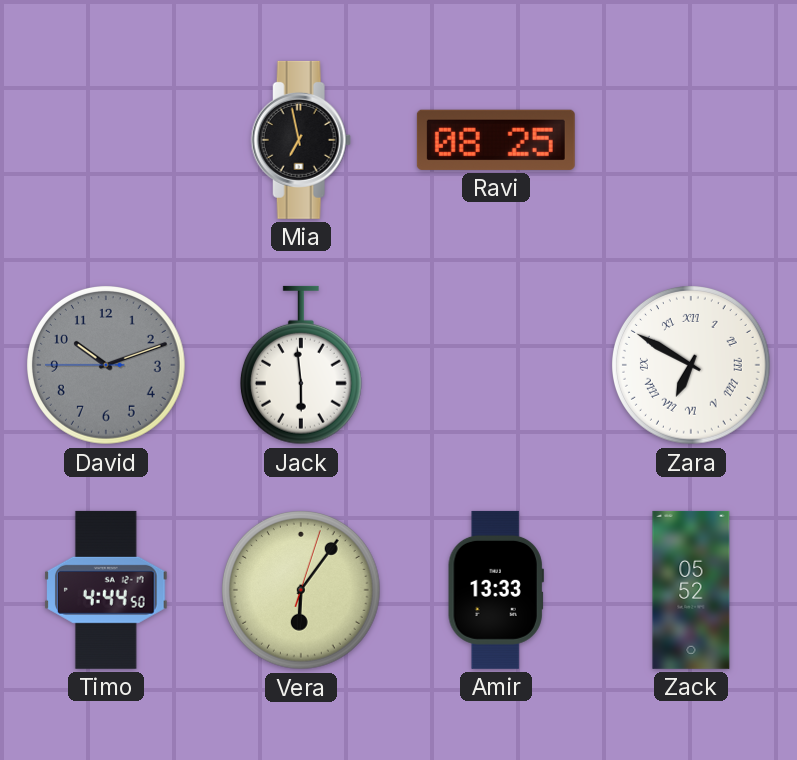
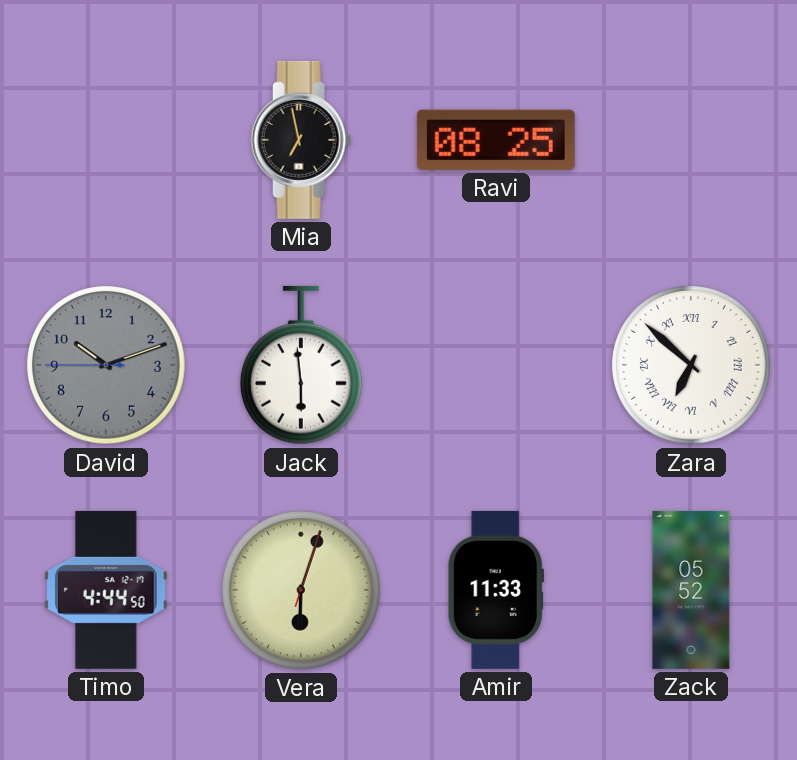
Zara: 6:50 -> 6:52
Vera: 6:06 -> 6:03
Amir: 13:33 -> 11:33
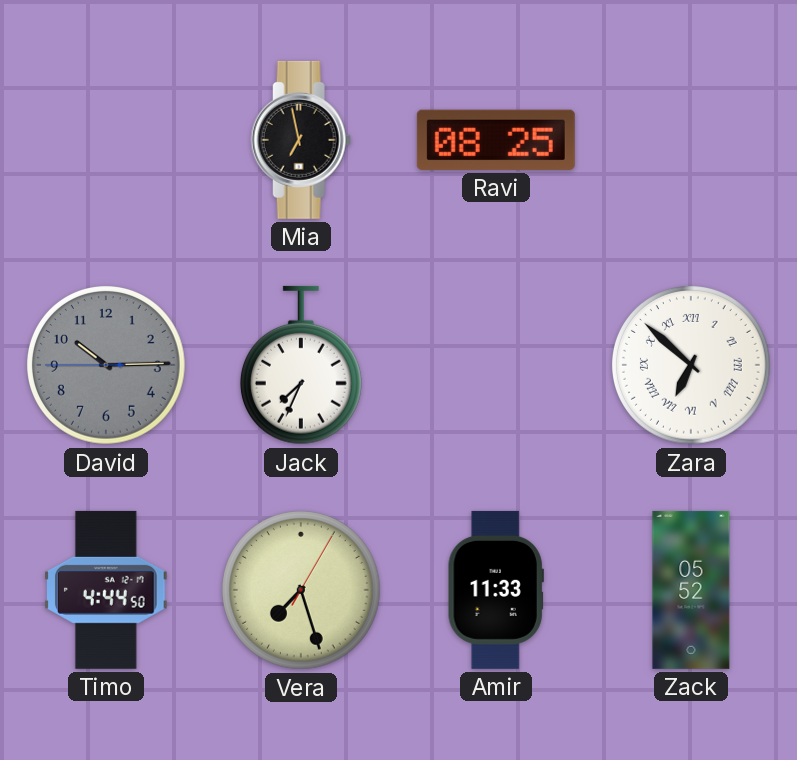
David: 10:11 -> 10:14
Jack: 5:59 -> 7:34
Vera: 6:03 -> 7:27
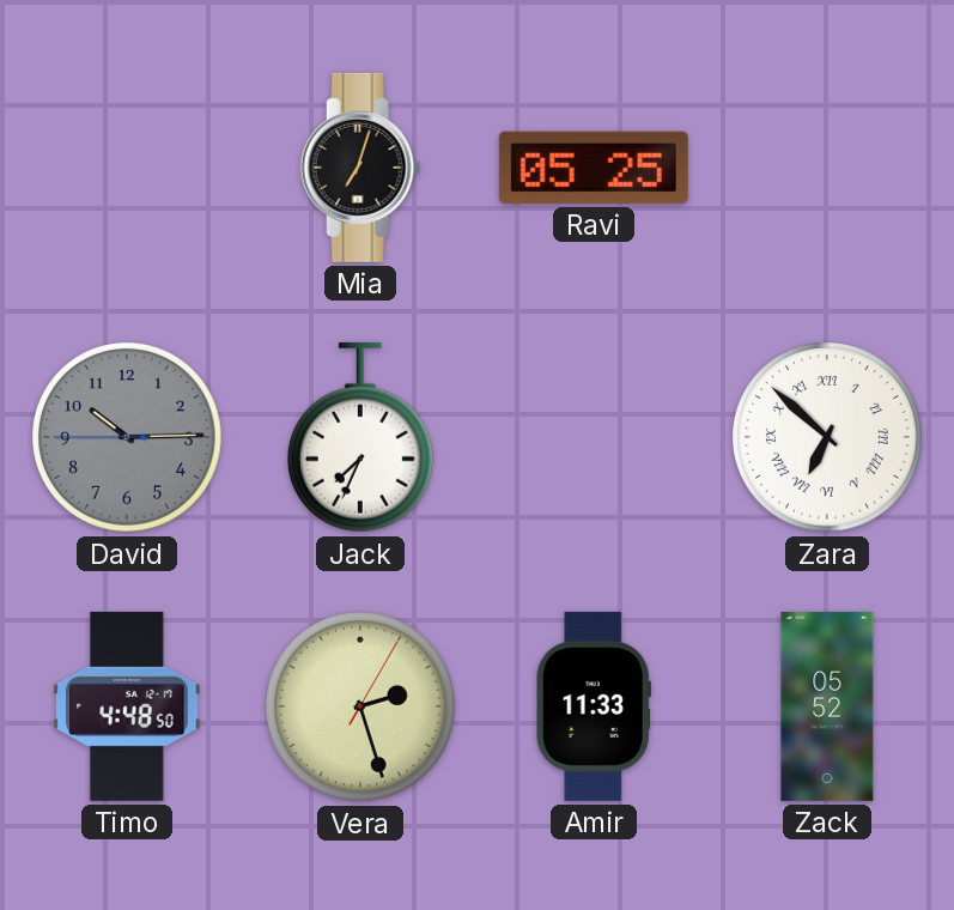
Mia: 6:58 -> 7:03
Ravi: 08:25 -> 05:25
Timo: 4:44 -> 4:48
Vera: 7:27 -> 2:27
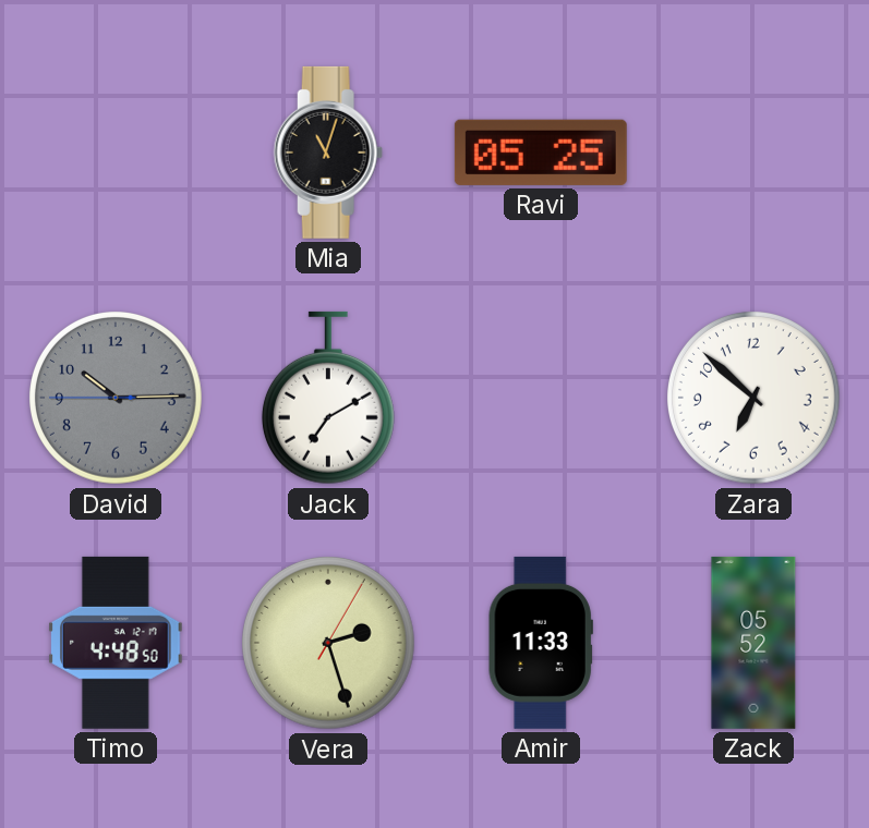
Mia: 7:03 -> 11:03
Jack: 7:34 -> 7:10
Zara numerals: Roman -> Arabic
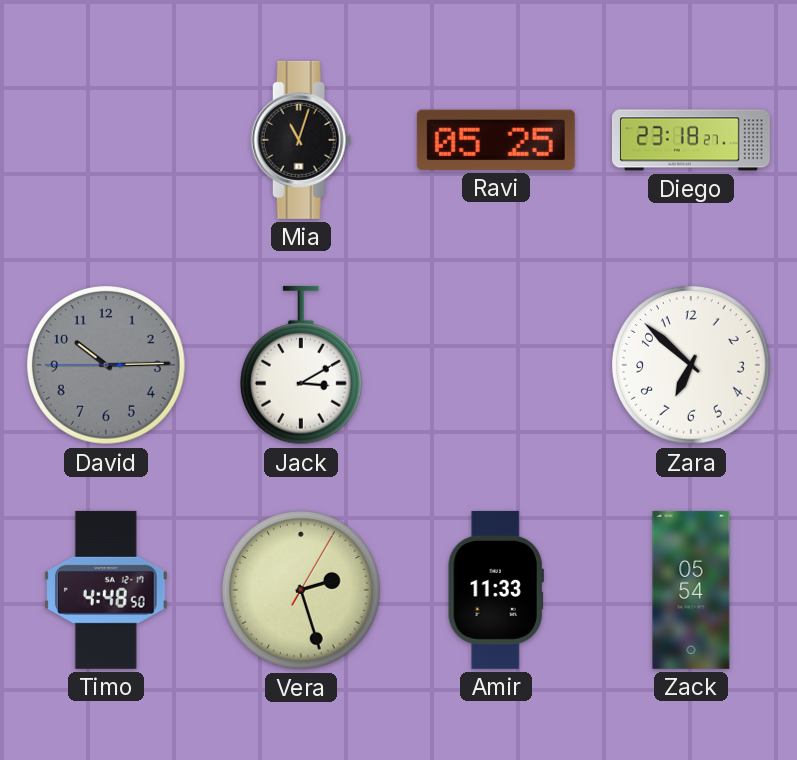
Diego: none -> 23:18
Jack: 7:10 -> 3:10
Zack: 05:52 -> 05:54
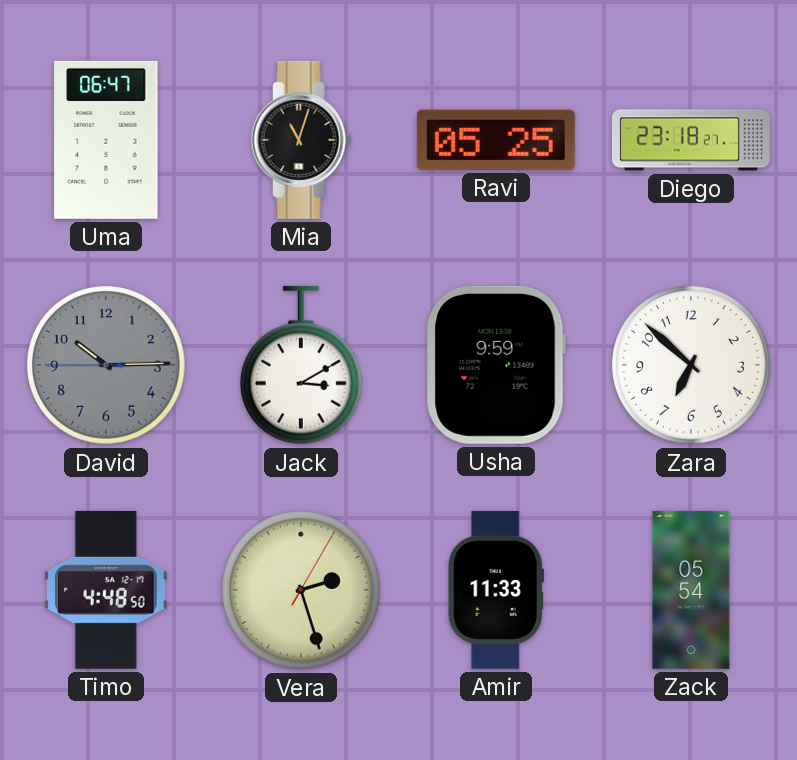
Uma: none -> 06:47
Usha: none -> 9:59
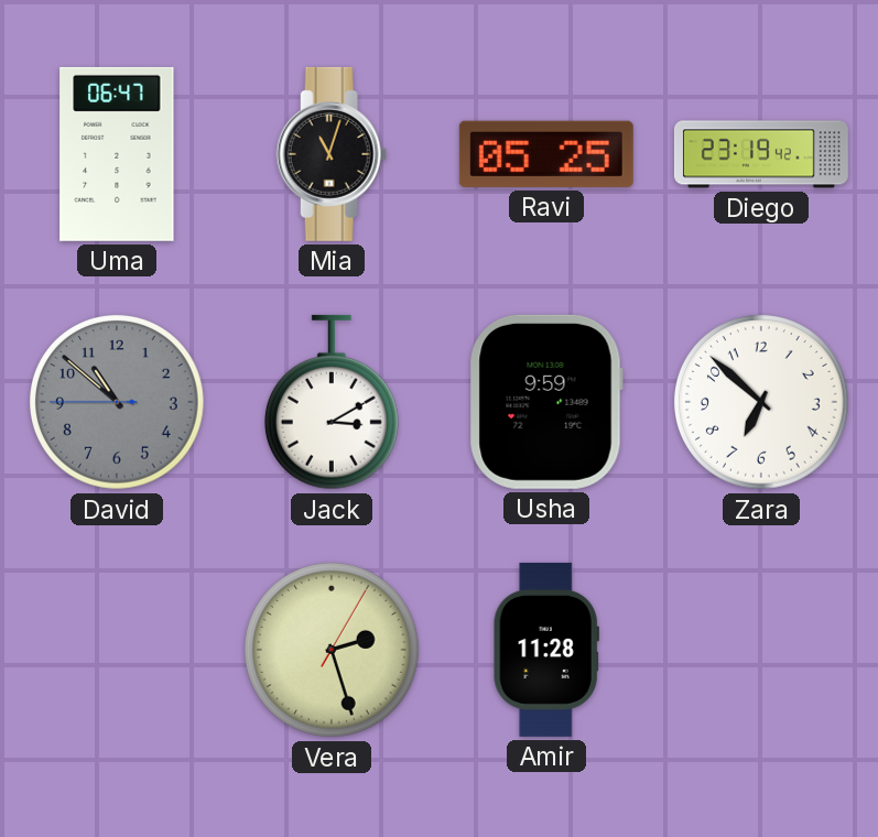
Diego: 23:18 -> 23:19
David: 10:14 -> 10:51
Timo: 4:48 -> none
Amir: 11:33 -> 11:28
Zack: 05:54 -> none
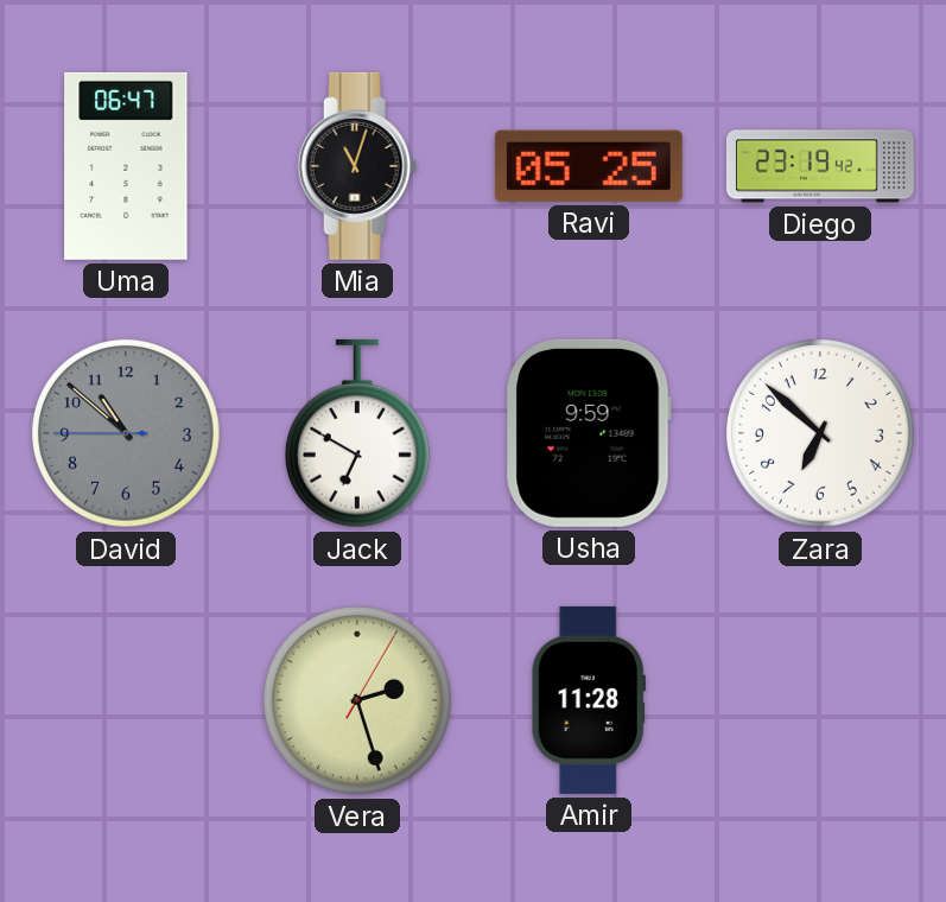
Jack: 3:10 -> 6:50
